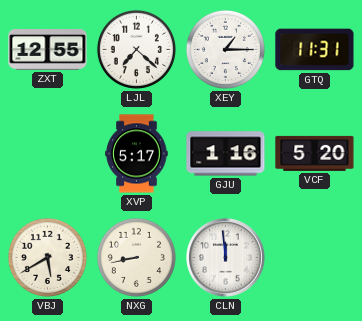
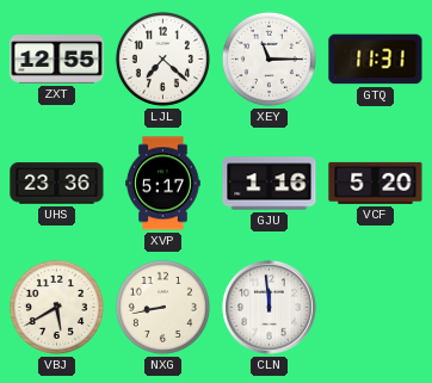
XEY: 1:15 -> 11:15
UHS: none -> 23:36
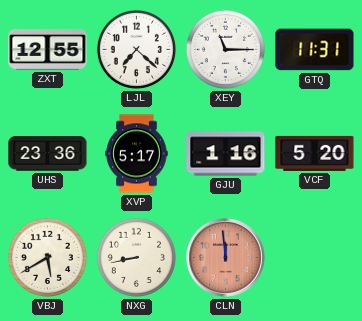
CLN dial: white -> salmon
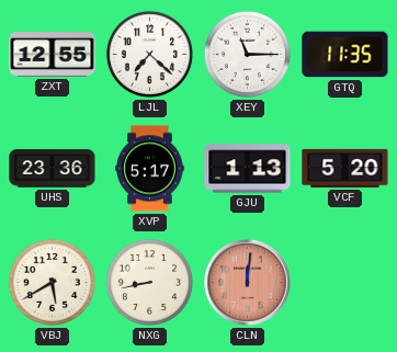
GTQ: 11:31 -> 11:35
GJU: 1:16 -> 1:13
CLN: 11:59 -> 12:01
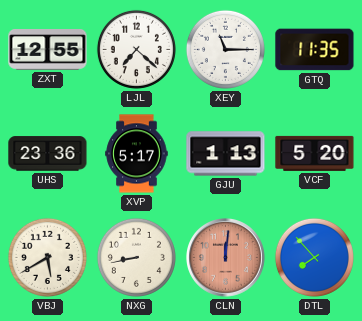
DTL: none -> 7:53
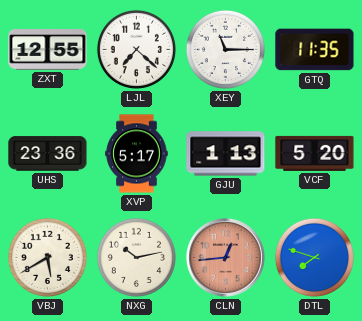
NXG: 8:43 -> 10:13
CLN: 12:01 -> 12:44
DTL: 7:53 -> 7:48
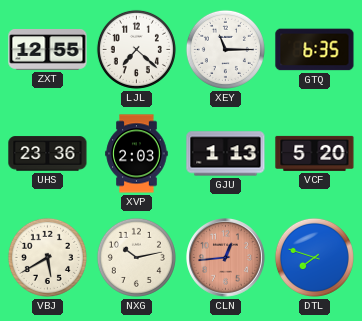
GTQ: 11:35 -> 6:35
XVP: 5:17 -> 2:03
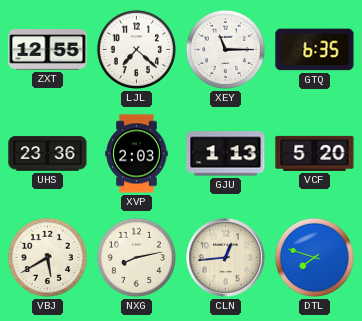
NXG: 10:13 -> 8:13
CLN dial: salmon -> cream
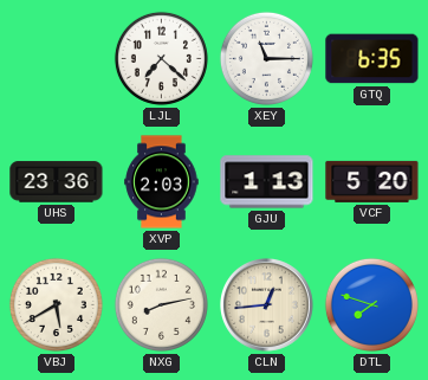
ZXT: 12:55 -> none
